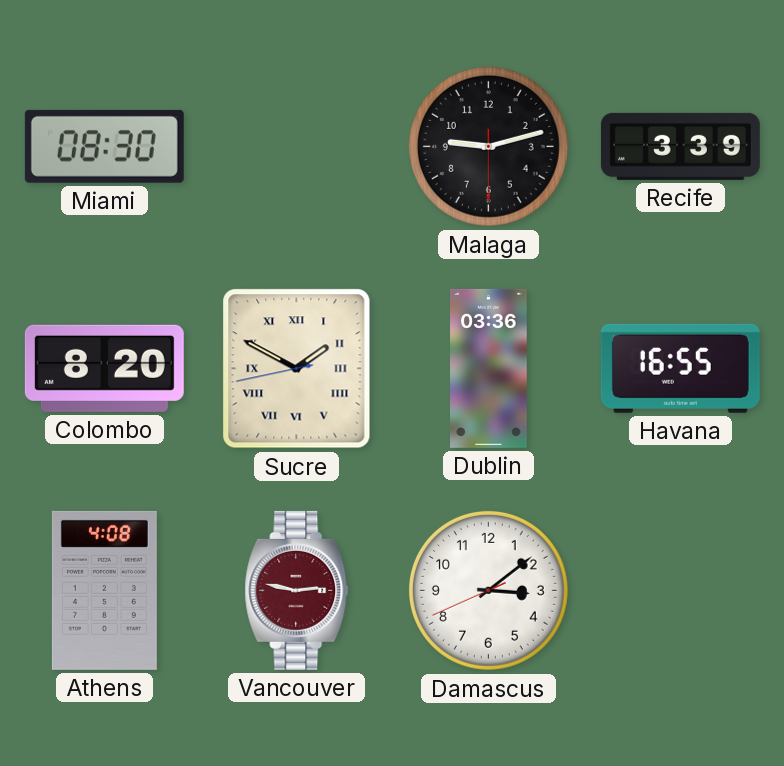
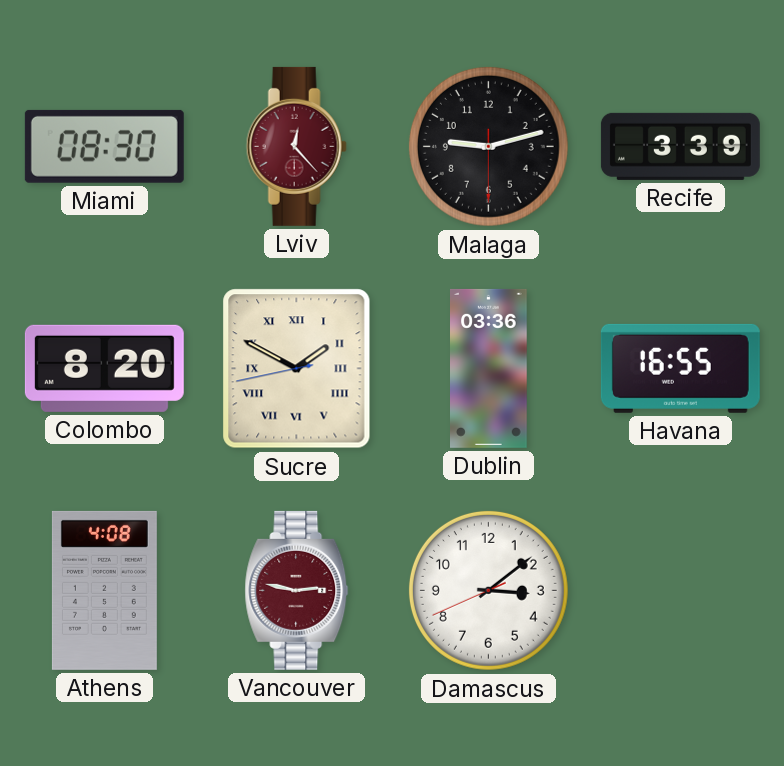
Lviv: none -> 12:23
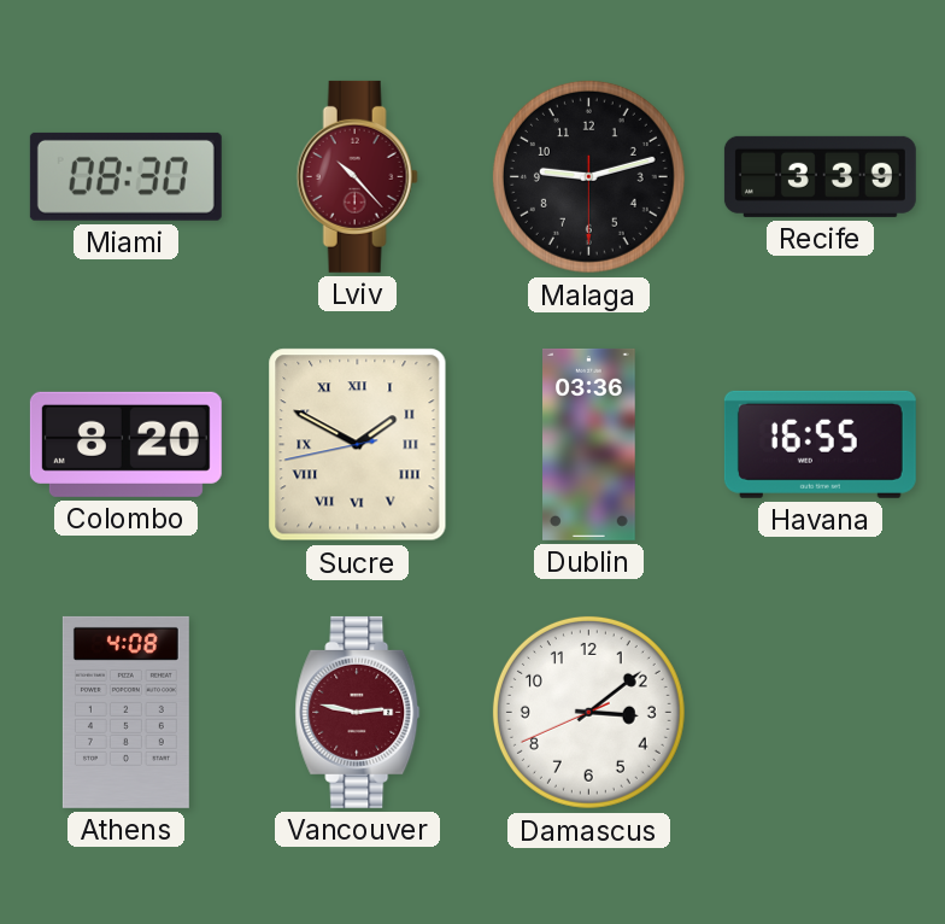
Lviv: 12:23 -> 10:23
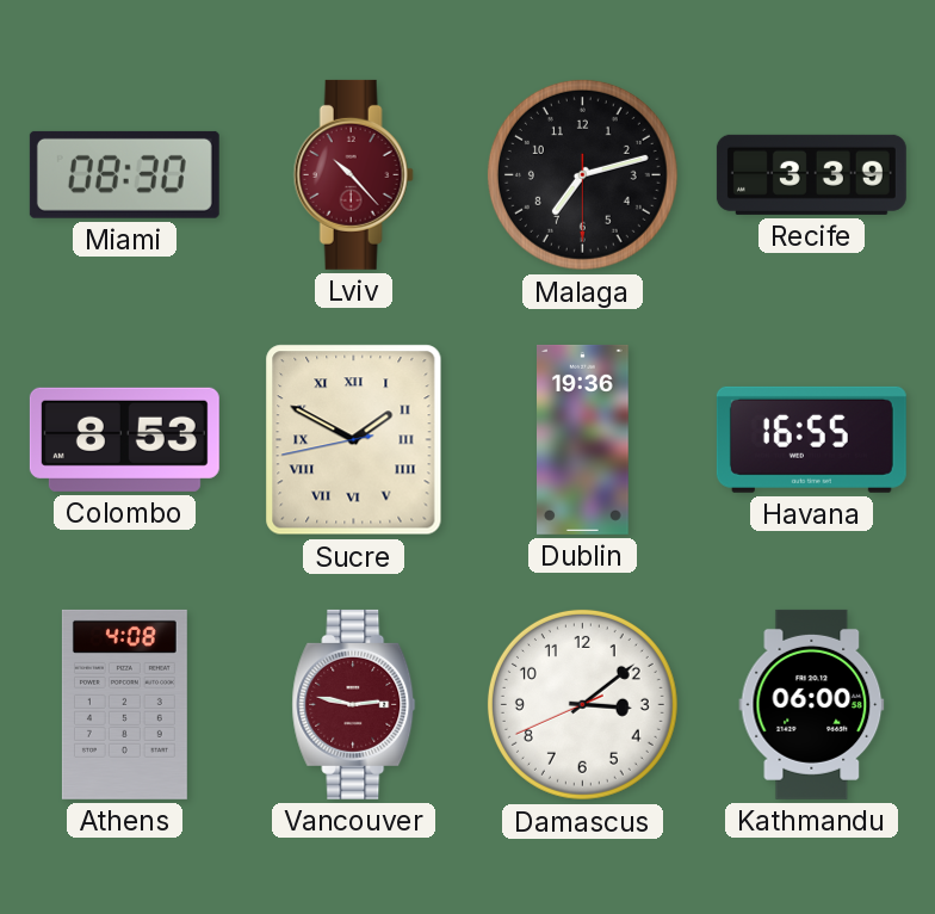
Malaga: 9:12 -> 7:12
Colombo: 8:20 -> 8:53
Dublin: 03:36 -> 19:36
Kathmandu: none -> 06:00
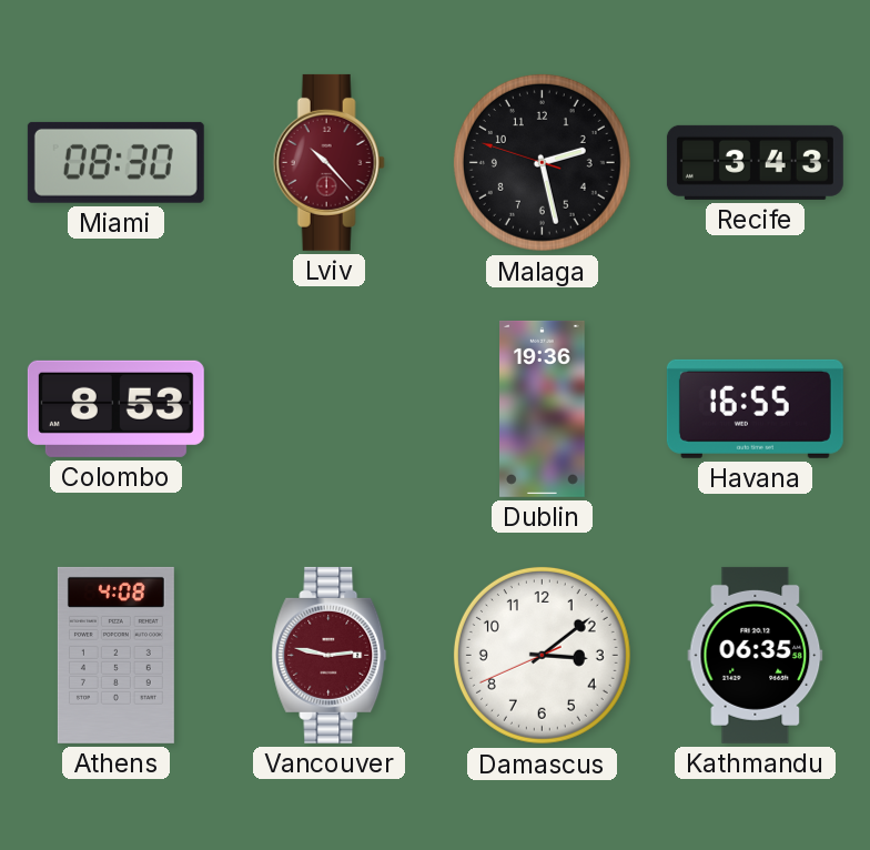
Malaga: 7:12 -> 2:27
Recife: 3:39 -> 3:43
Sucre: 1:49 -> none
Kathmandu: 06:00 -> 06:35
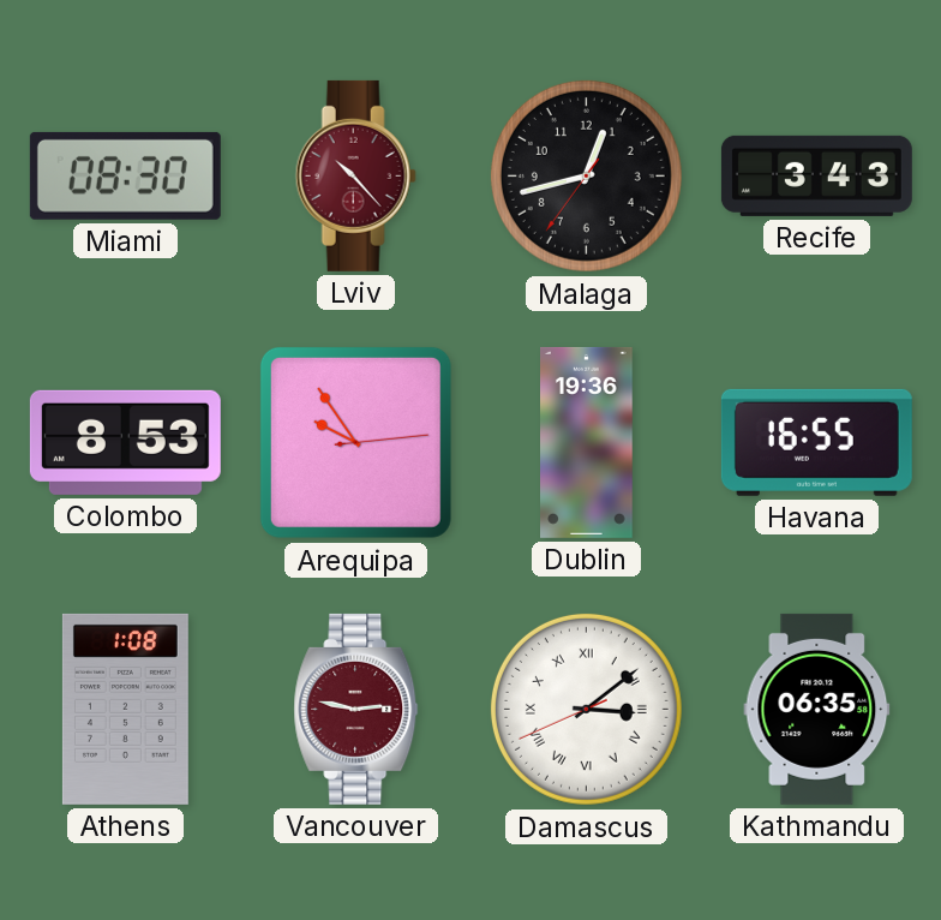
Malaga: 2:27 -> 12:42
Arequipa: none -> 9:54
Athens: 4:08 -> 1:08
Damascus numerals: Arabic -> Roman
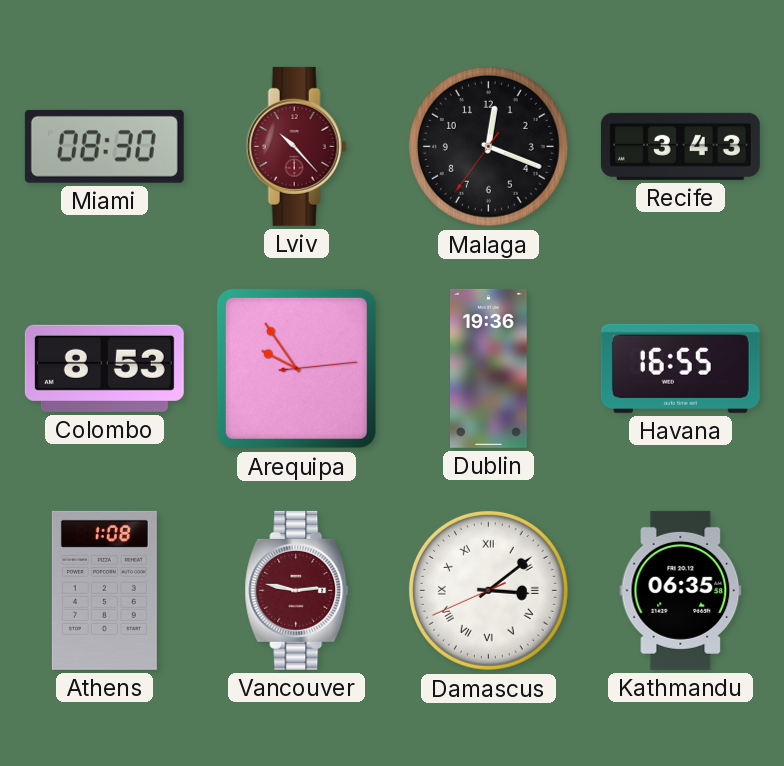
Malaga: 12:42 -> 12:18
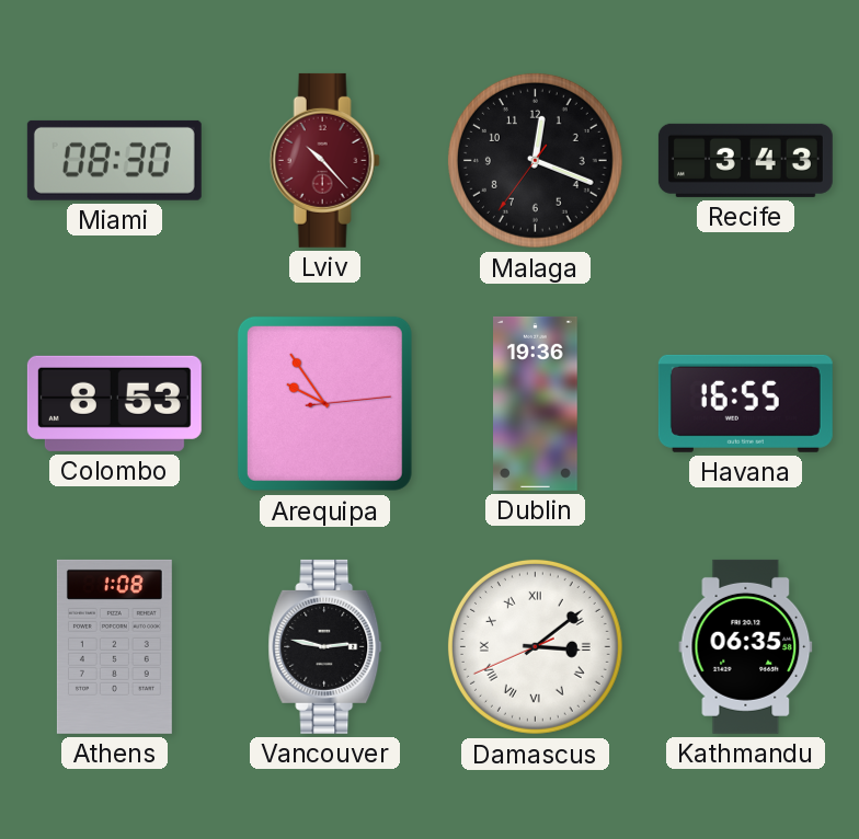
Vancouver dial: burgundy -> black
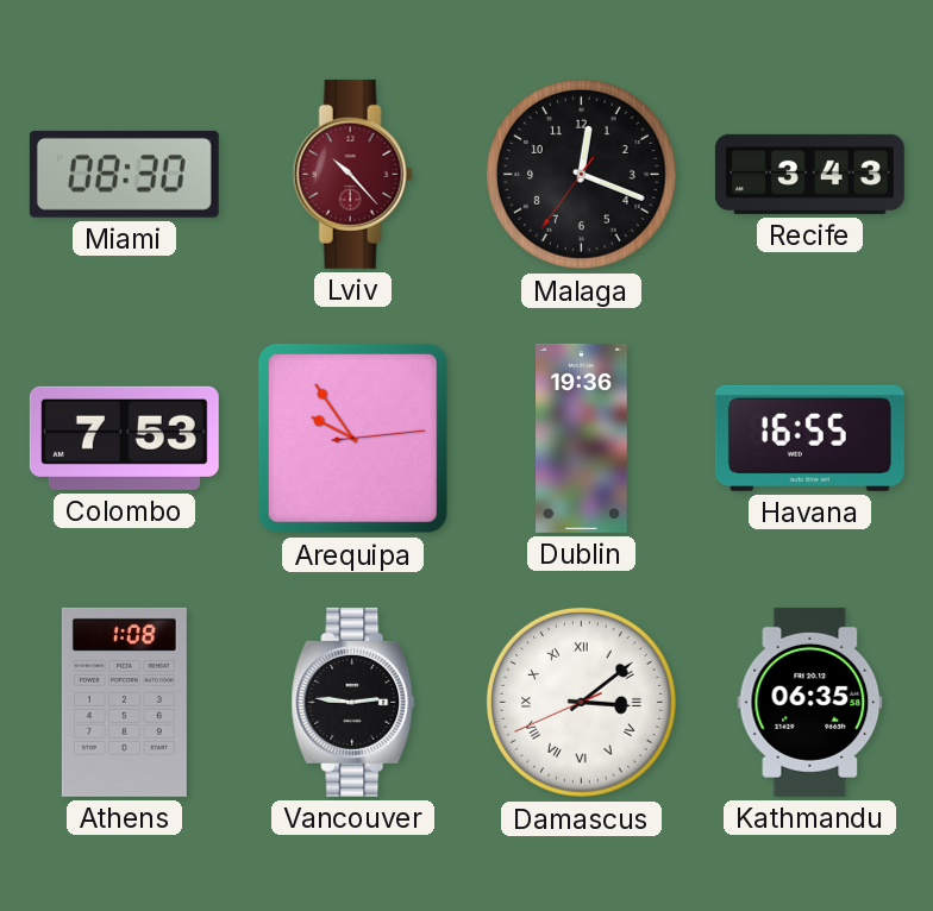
Colombo: 8:53 -> 7:53
Vancouver: 2:47 -> 2:46
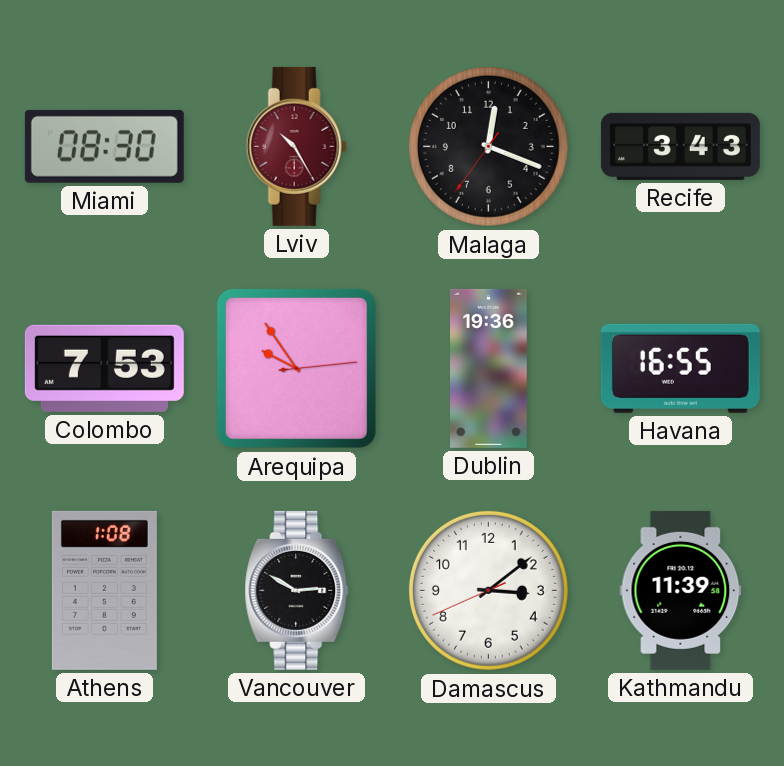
Lviv: 10:23 -> 10:25
Vancouver: 2:46 -> 2:50
Damascus numerals: Roman -> Arabic
Kathmandu: 06:35 -> 11:39
